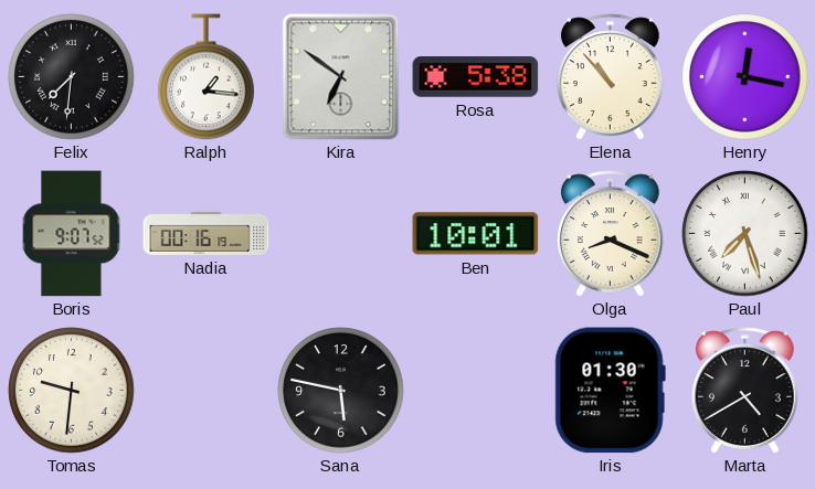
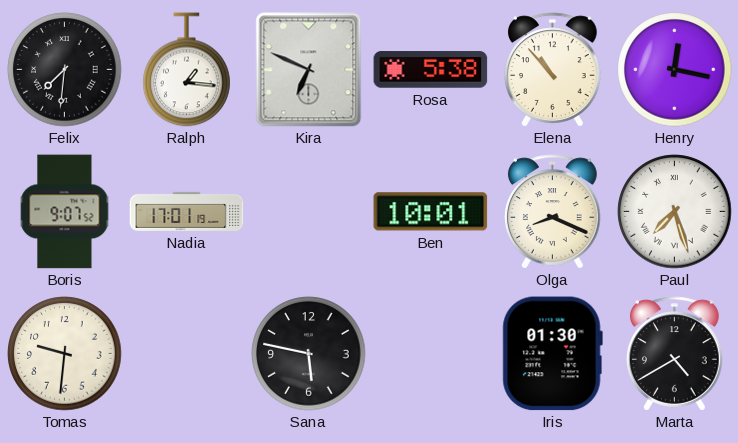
Kira: 6:51 -> 6:49
Nadia: 00:16 -> 17:01
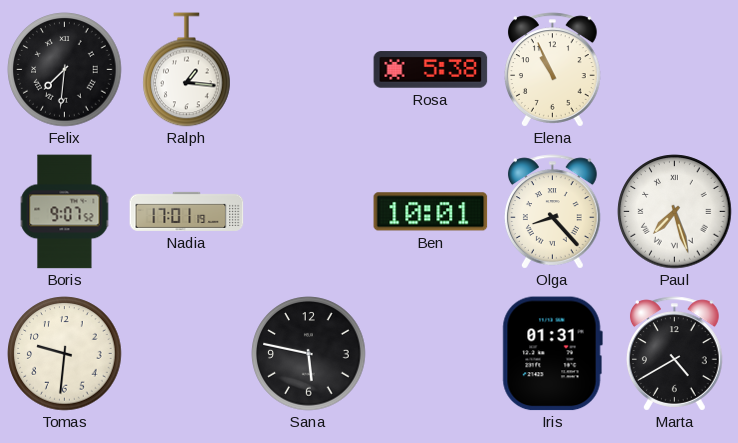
Kira: 6:49 -> none
Elena: 10:53 -> 10:56
Henry: 12:17 -> none
Olga: 8:19 -> 8:23
Iris: 01:30 -> 01:31
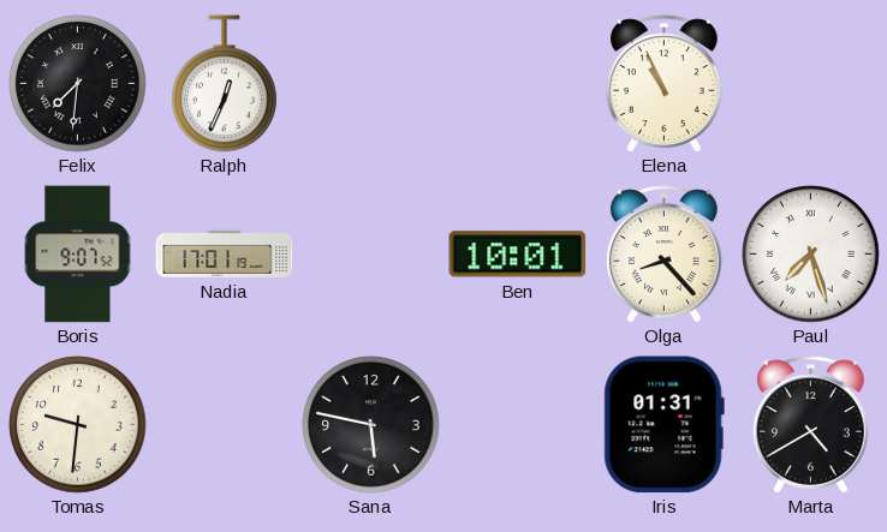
Ralph: 1:16 -> 12:34
Rosa: 5:38 -> none
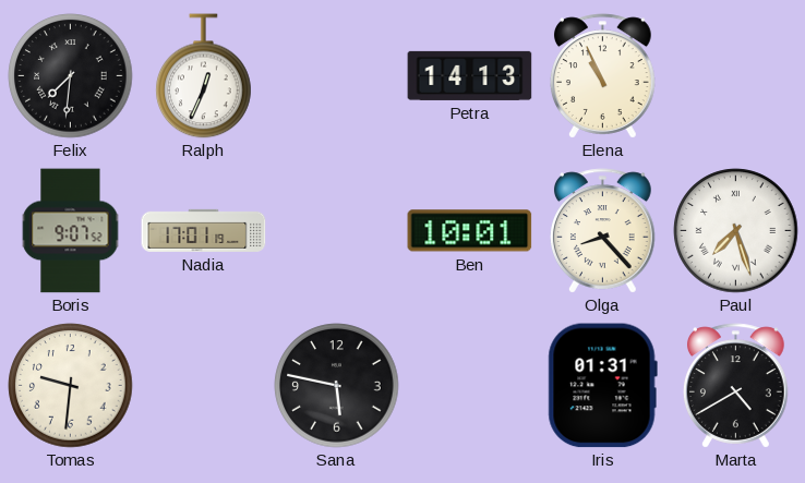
Petra: none -> 14:13
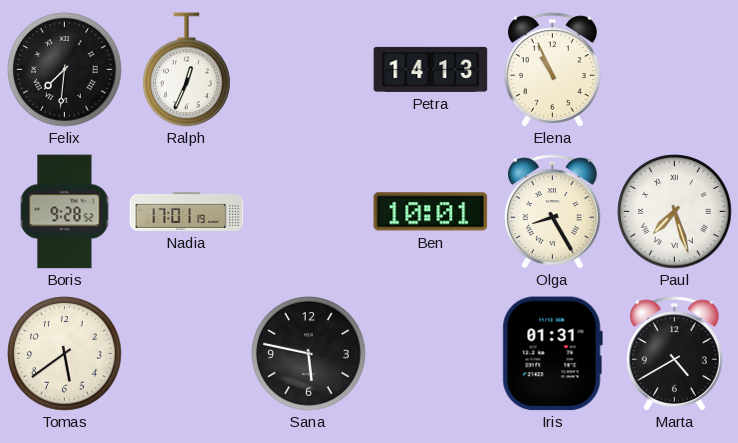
Boris: 9:07 -> 9:28
Olga: 8:23 -> 8:25
Tomas: 9:31 -> 5:39
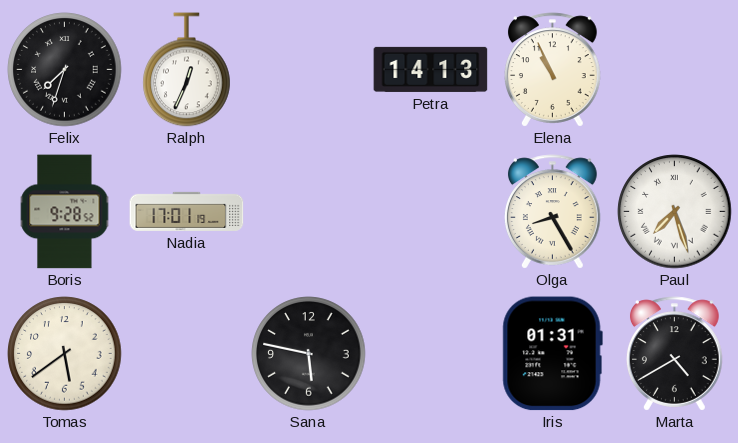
Felix: 7:31 -> 7:33
Ben: 10:01 -> none
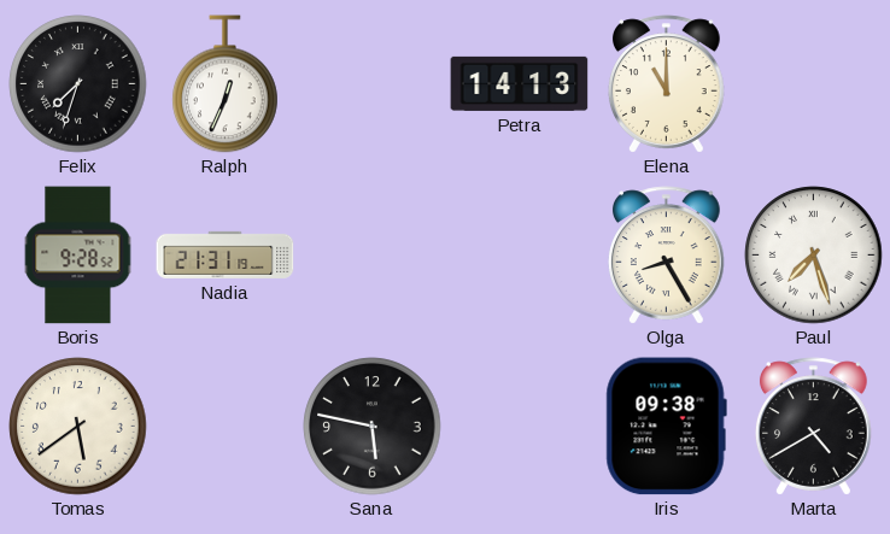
Elena: 10:56 -> 11:00
Nadia: 17:01 -> 21:31
Iris: 01:31 -> 09:38
